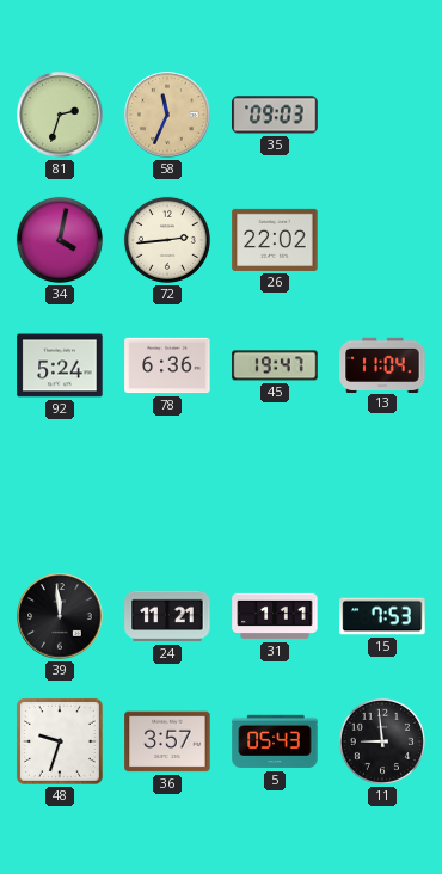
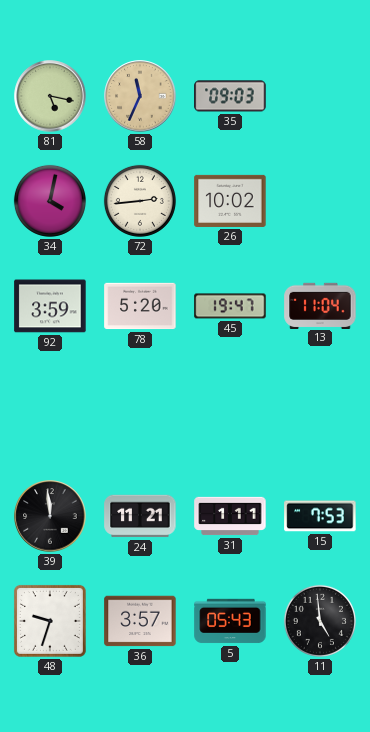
81: 2:33 -> 5:17
26: 22:02 -> 10:02
92: 5:24 -> 3:59
78: 6:36 -> 5:20
11: 8:59 -> 4:59
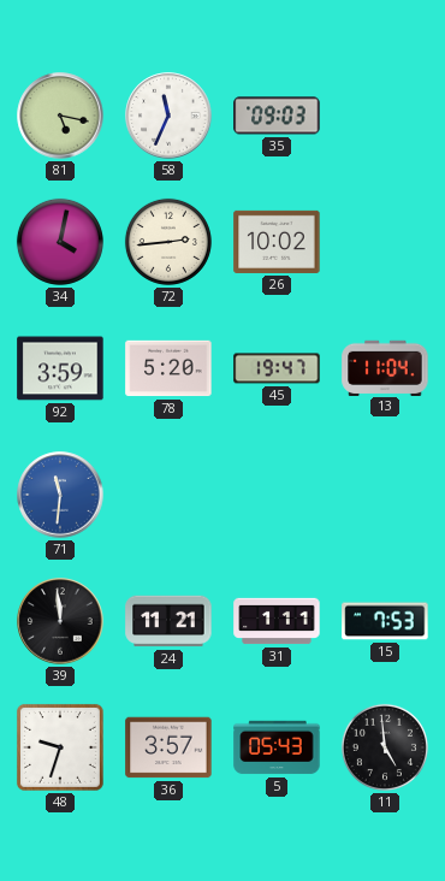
58 dial: champagne -> white
71: none -> 11:31
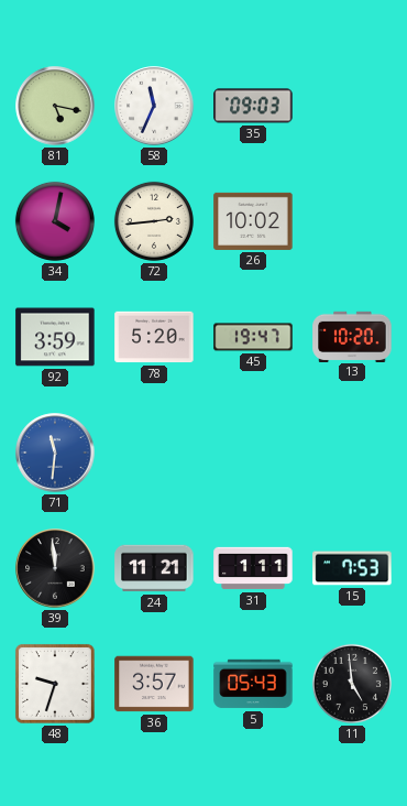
13: 11:04 -> 10:20
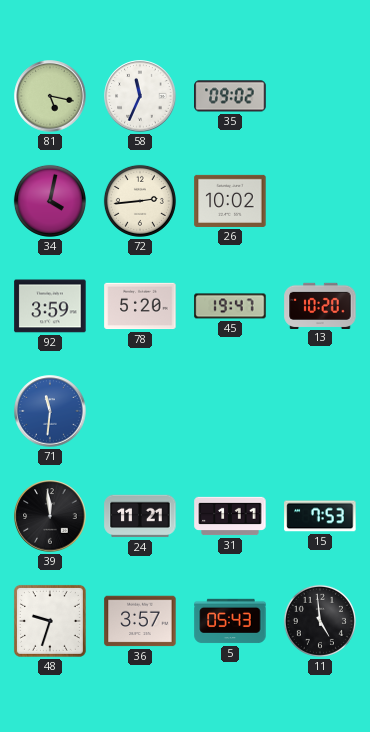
35: 09:03 -> 09:02
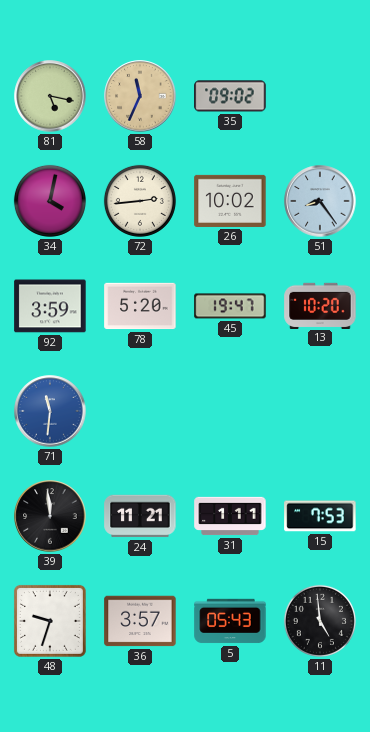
58 dial: white -> champagne
51: none -> 8:24
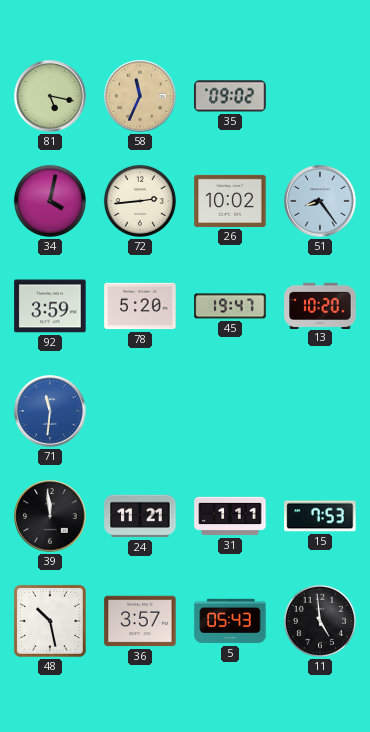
48: 9:33 -> 10:28
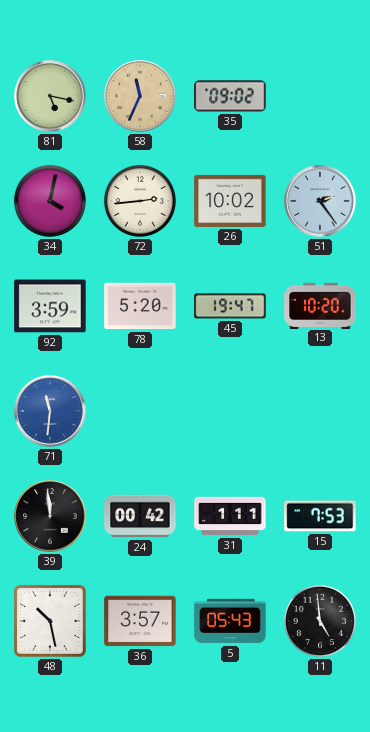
51: 8:24 -> 2:24
24: 11:21 -> 00:42
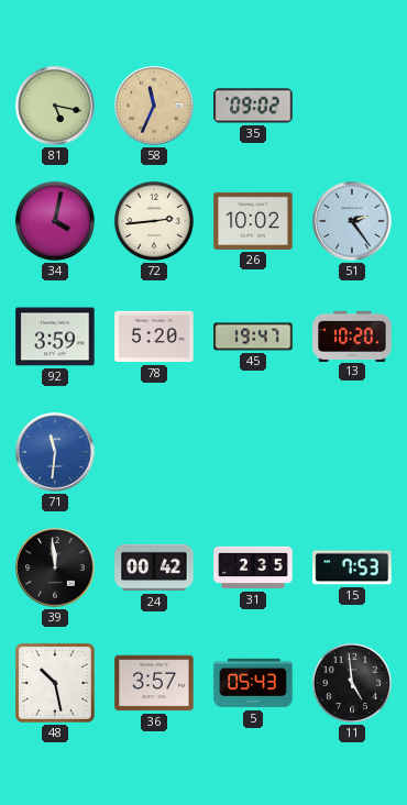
31: 1:11 -> 2:35
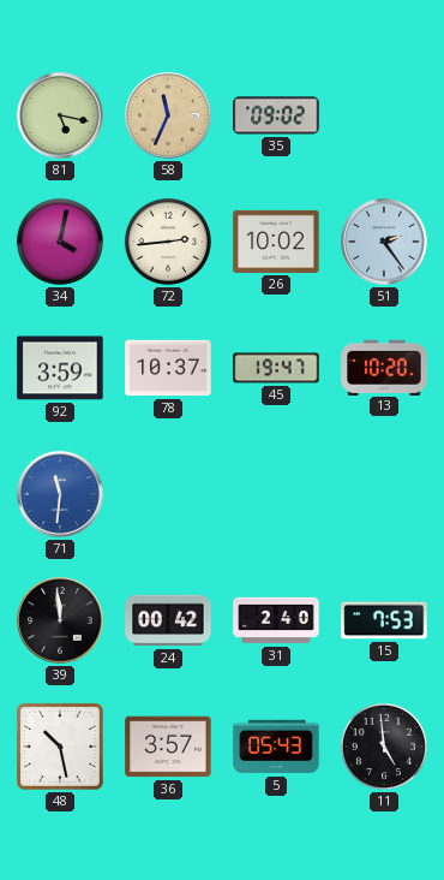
78: 5:20 -> 10:37
31: 2:35 -> 2:40
